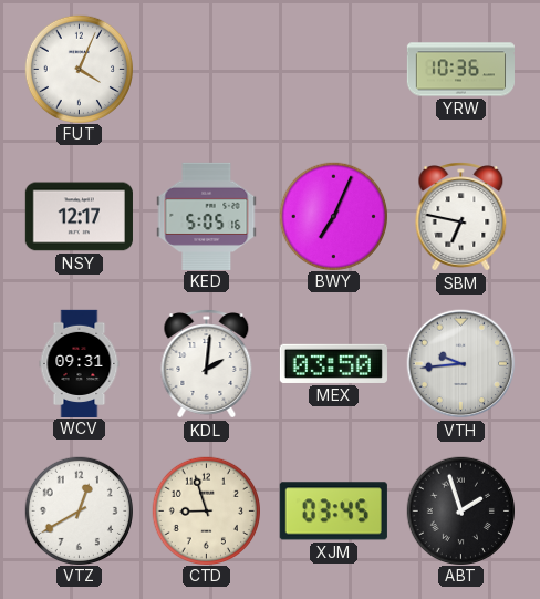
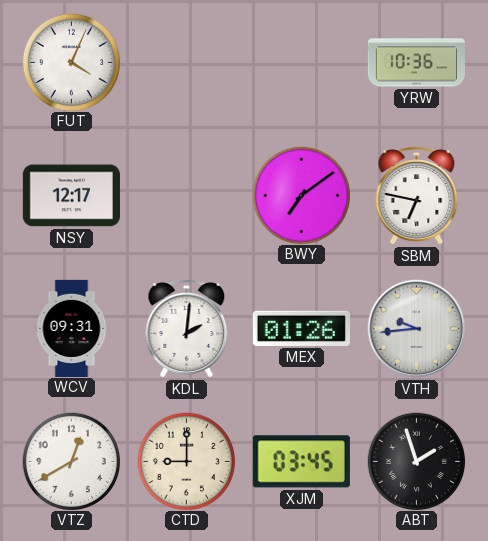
KED: 5:05 -> none
BWY: 7:04 -> 7:09
MEX: 03:50 -> 01:26
CTD: 8:57 -> 9:00
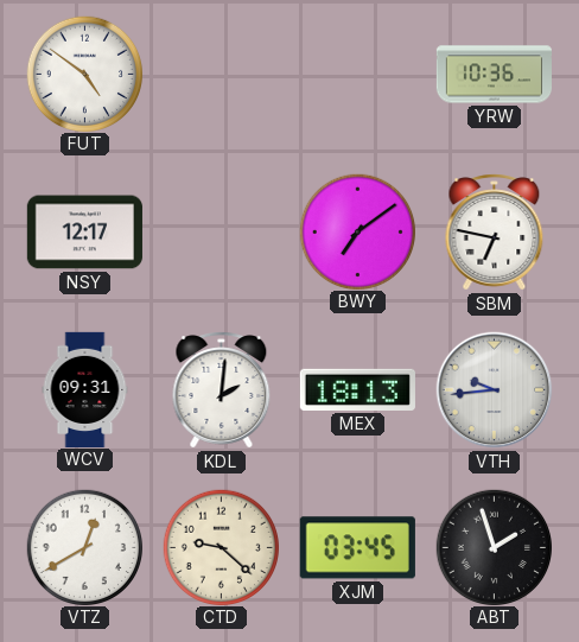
FUT: 4:04 -> 4:51
MEX: 01:26 -> 18:13
CTD: 9:00 -> 9:22
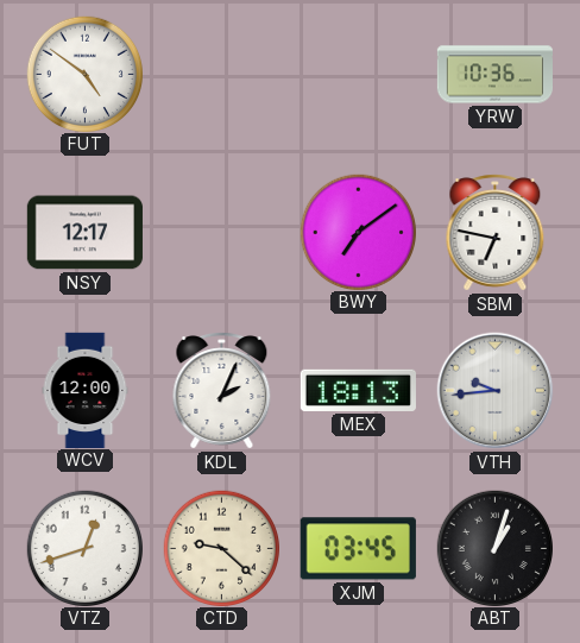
WCV: 09:31 -> 12:00
KDL: 2:01 -> 2:04
VTZ: 12:40 -> 12:42
ABT: 1:57 -> 1:03
